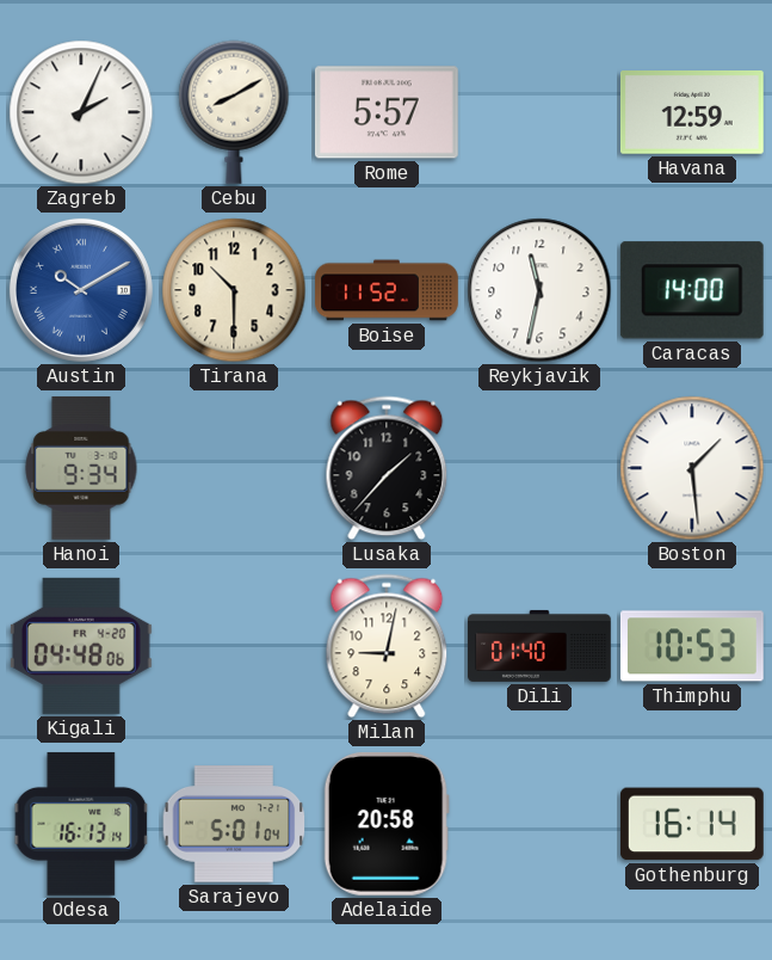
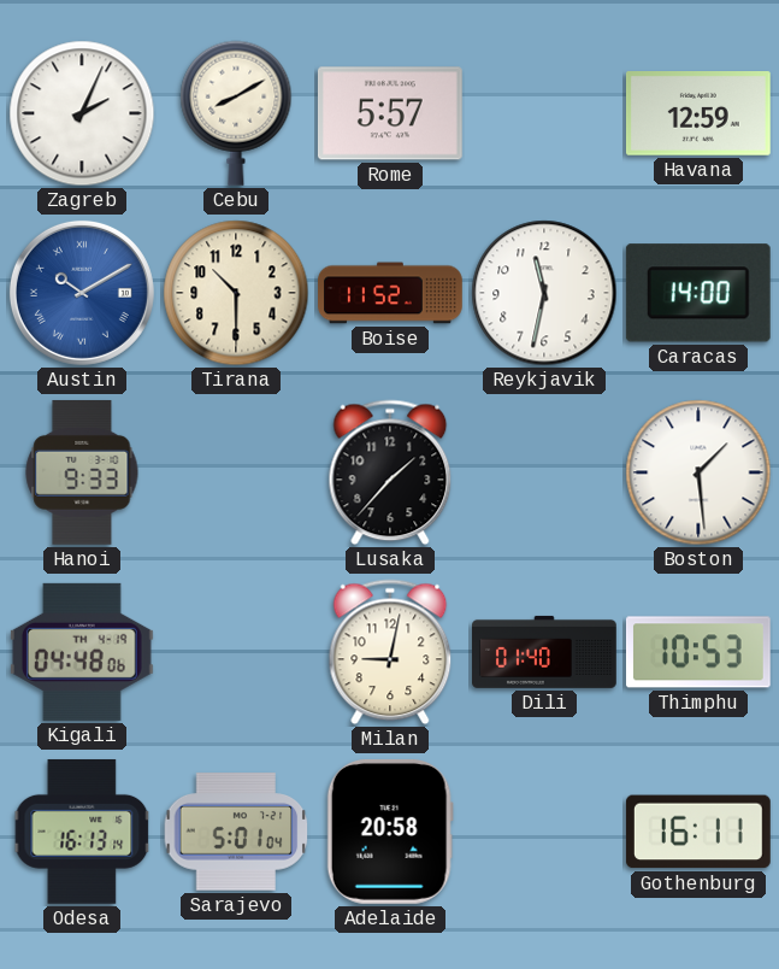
Hanoi: 9:34 -> 9:33
Kigali date: FR 4-20 -> TH 4-19
Gothenburg: 16:14 -> 16:11
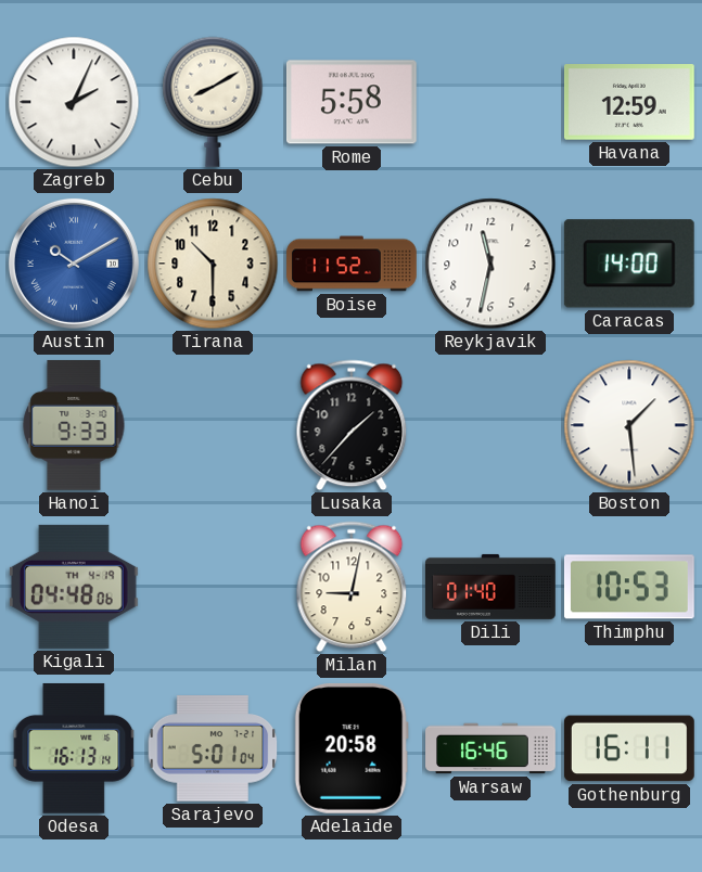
Rome: 5:57 -> 5:58
Warsaw: none -> 16:46
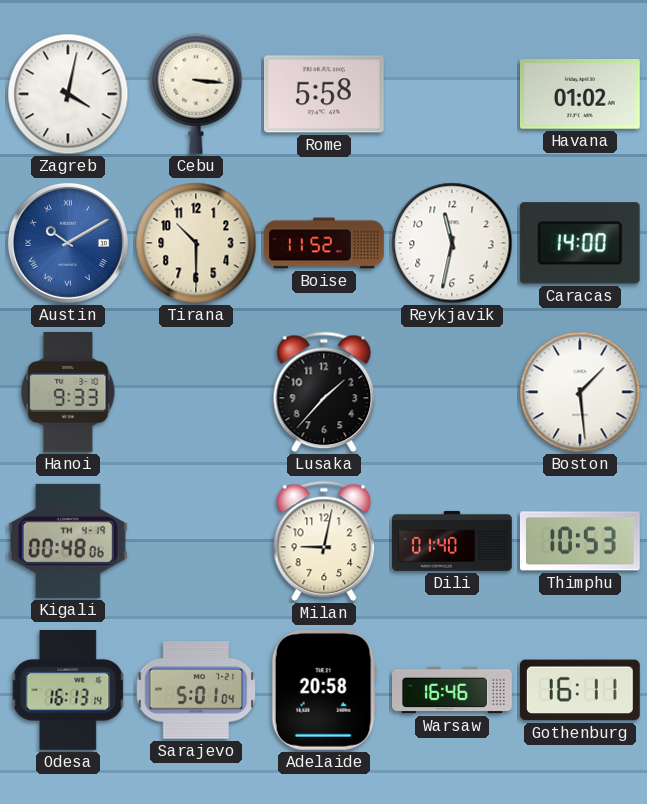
Zagreb: 2:04 -> 4:02
Cebu: 8:10 -> 3:16
Havana: 12:59 -> 01:02
Kigali: 04:48 -> 00:48
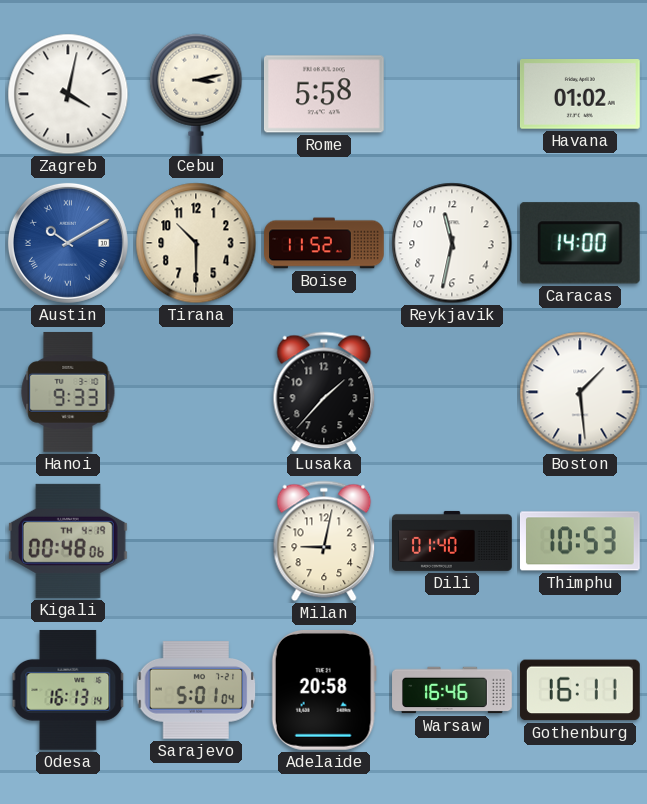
Cebu: 3:16 -> 3:13
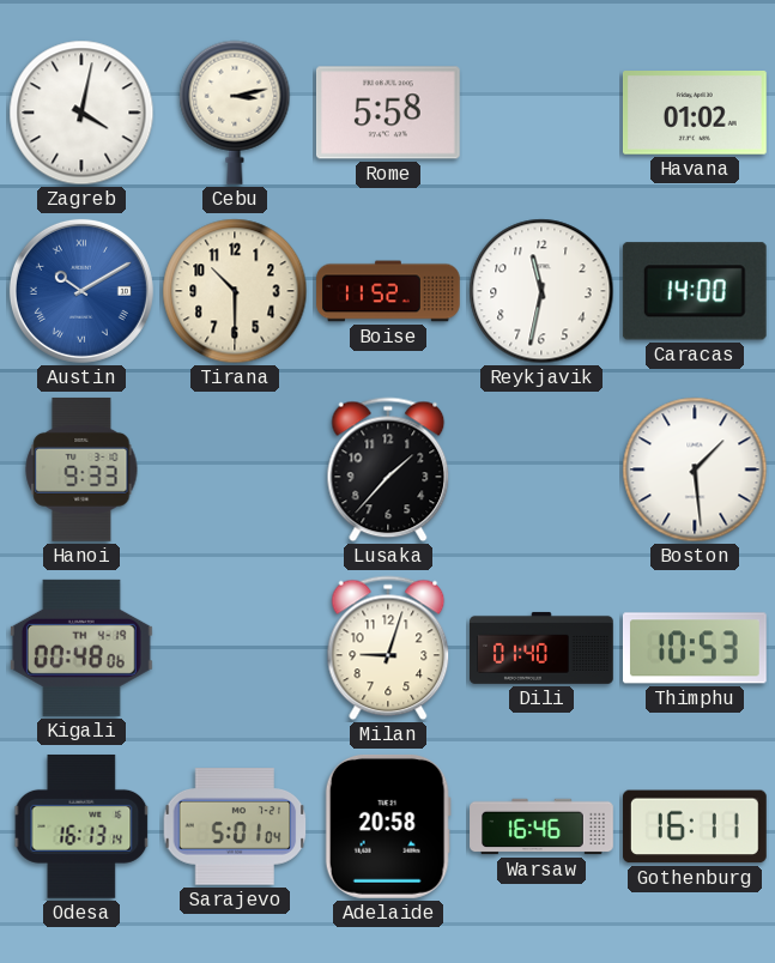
Milan: 9:02 -> 9:03
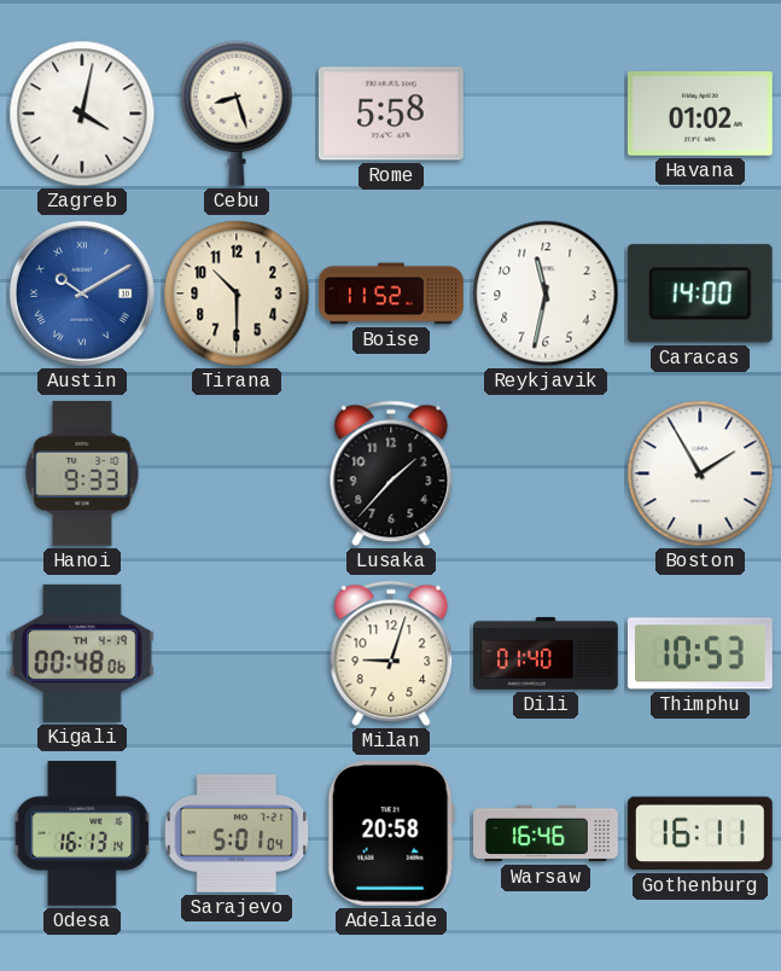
Cebu: 3:13 -> 8:27
Boston: 1:29 -> 1:55
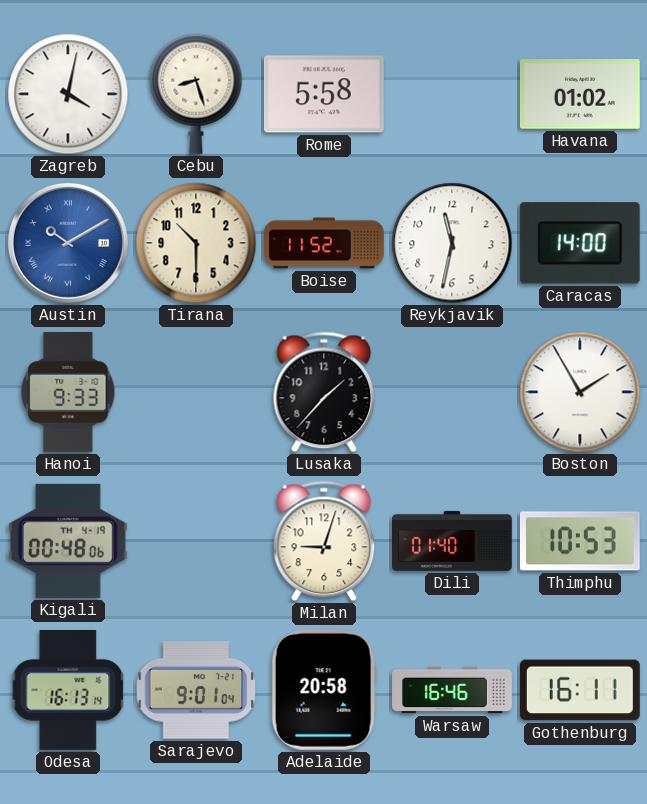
Sarajevo: 5:01 -> 9:01
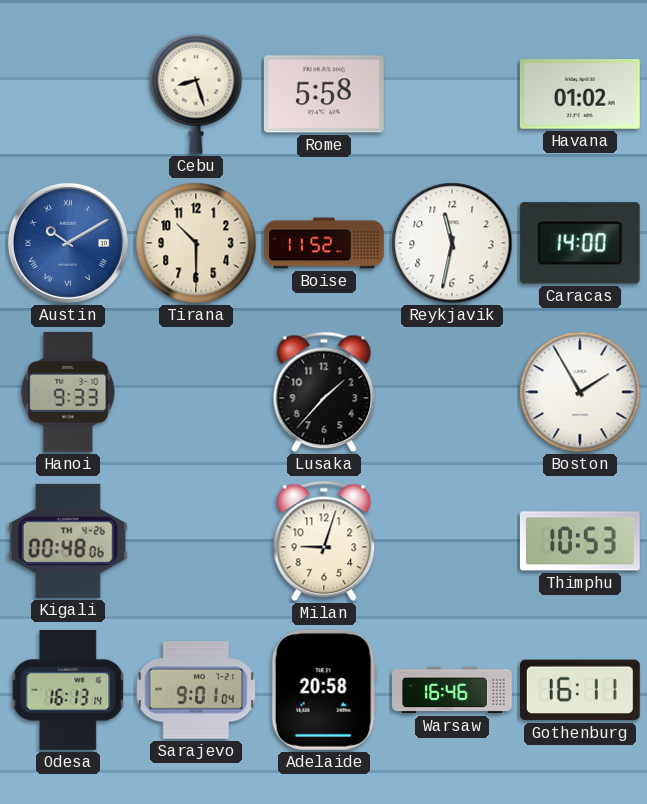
Zagreb: 4:02 -> none
Kigali date: TH 4-19 -> TH 4-26
Dili: 01:40 -> none
